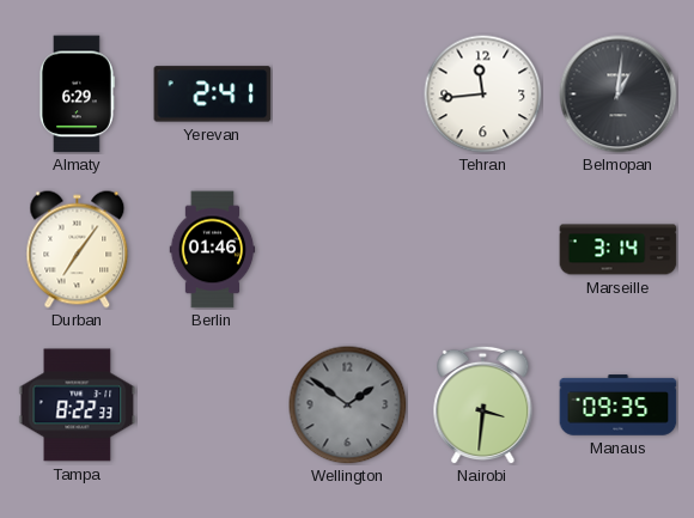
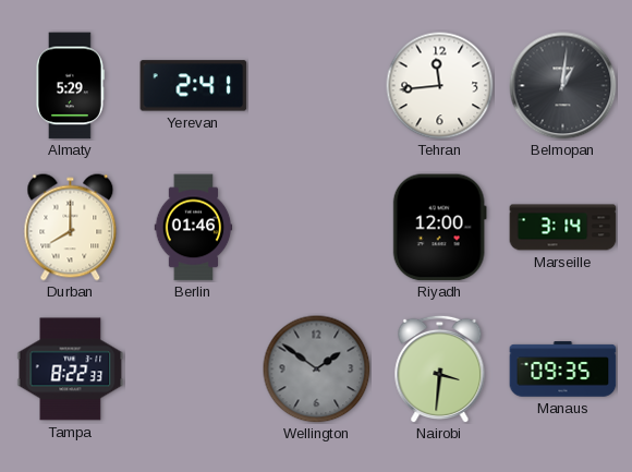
Almaty: 6:29 -> 5:29
Durban: 7:06 -> 8:00
Riyadh: none -> 12:00
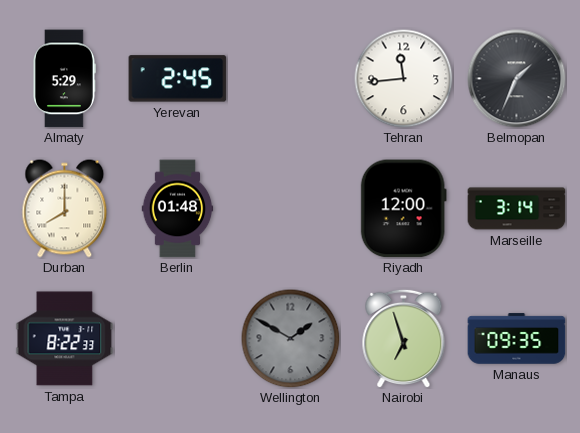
Yerevan: 2:41 -> 2:45
Belmopan: 1:01 -> 1:34
Berlin: 01:46 -> 01:48
Wellington: 1:51 -> 1:50
Nairobi: 3:31 -> 6:57
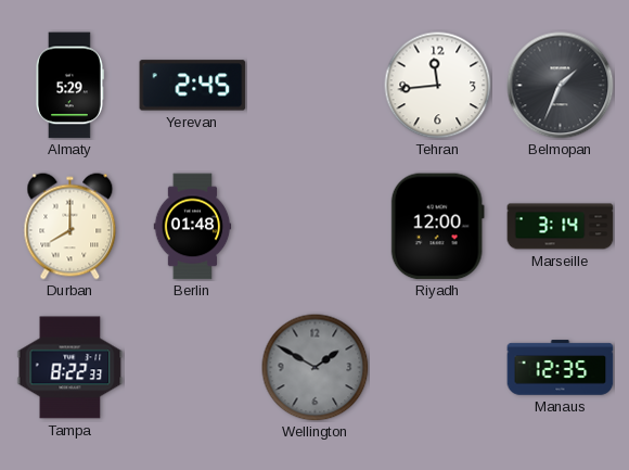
Nairobi: 6:57 -> none
Manaus: 09:35 -> 12:35
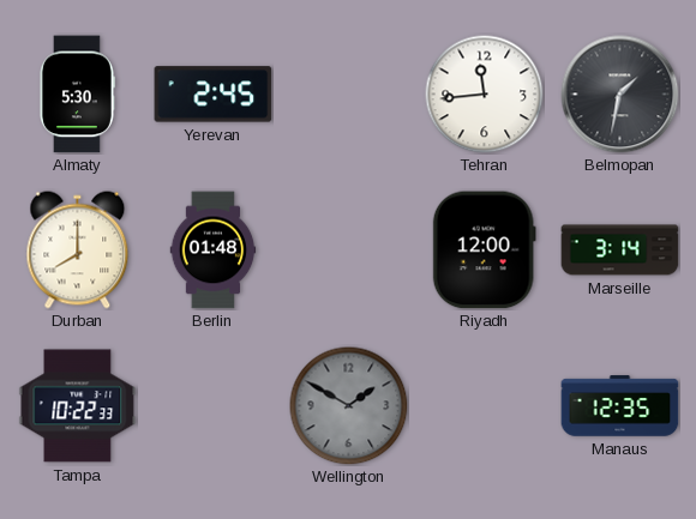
Almaty: 5:29 -> 5:30
Belmopan: 1:34 -> 1:32
Tampa: 8:22 -> 10:22
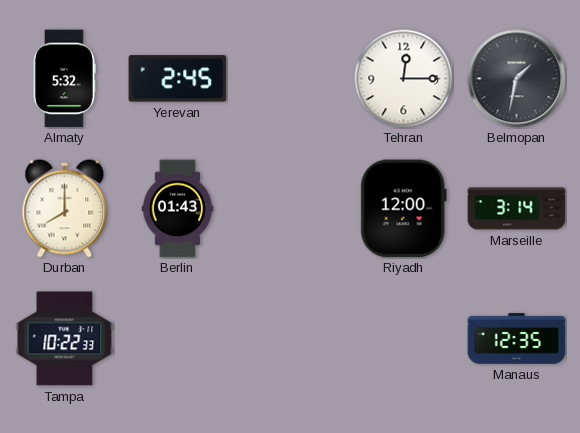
Almaty: 5:30 -> 5:32
Tehran: 11:44 -> 12:15
Berlin: 01:48 -> 01:43
Wellington: 1:50 -> none
